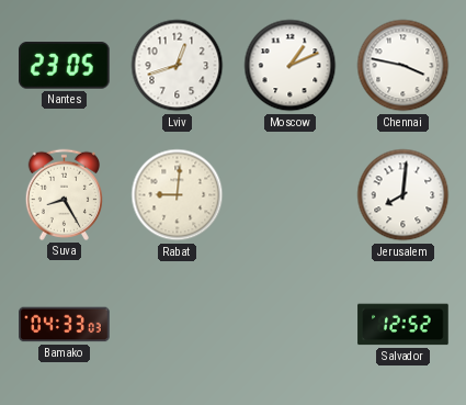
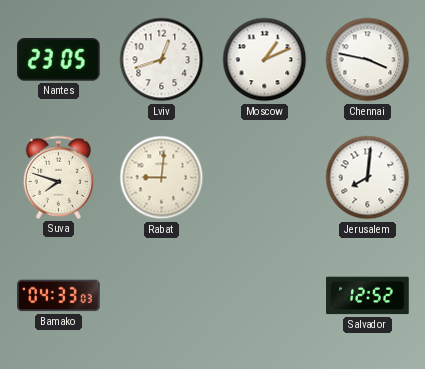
Suva: 8:25 -> 7:48
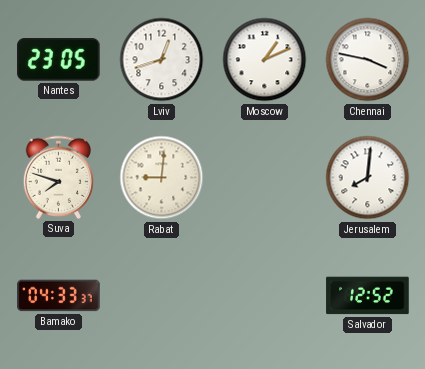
Bamako: 04:33:03 -> 04:33:37
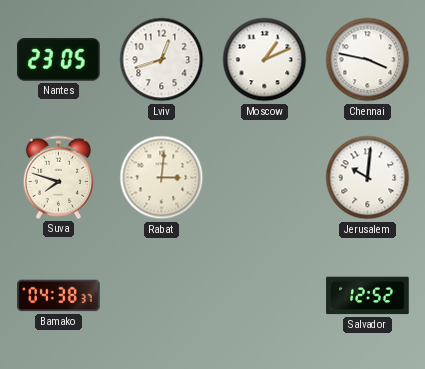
Rabat: 9:01 -> 3:01
Jerusalem: 8:01 -> 10:01
Bamako: 04:33 -> 04:38
